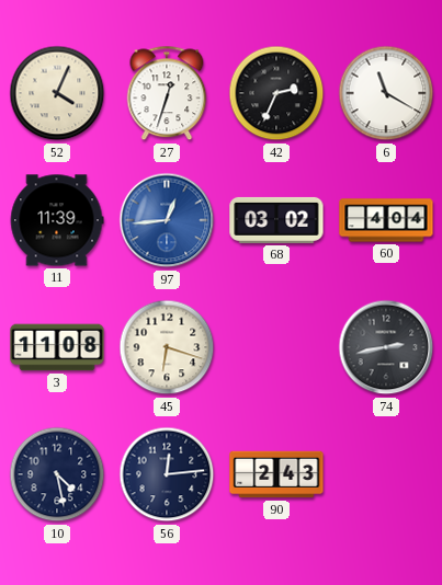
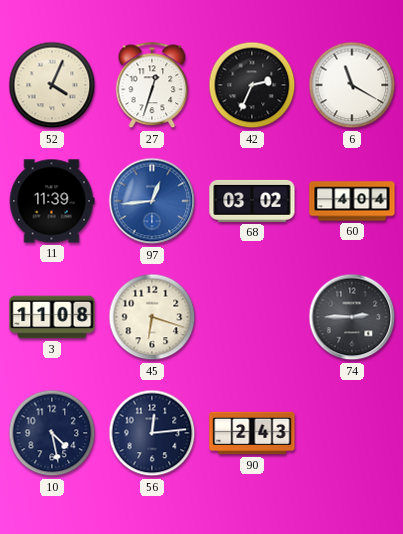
74: 2:43 -> 2:45
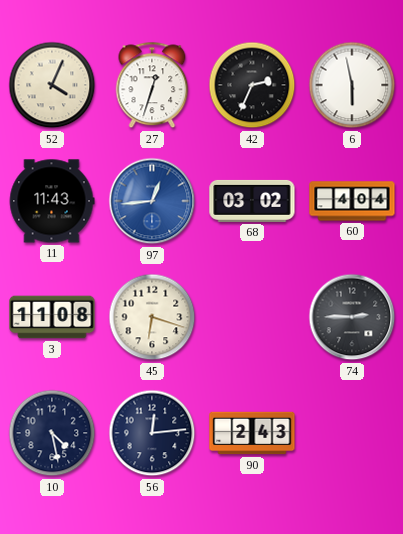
6: 11:20 -> 5:58
11: 11:39 -> 11:43
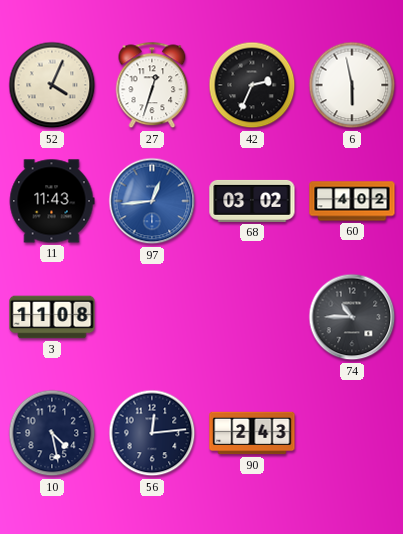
60: 4:04 -> 4:02
45: 6:18 -> none
74: 2:45 -> 10:45
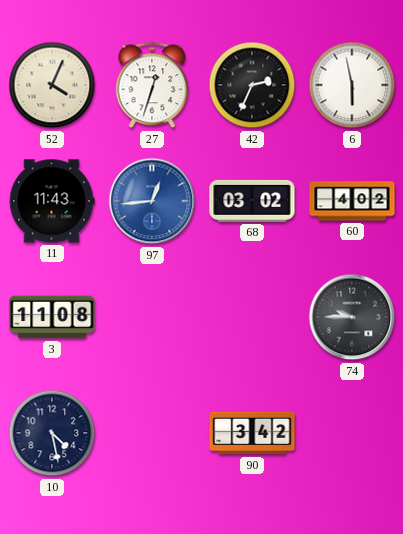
74: 10:45 -> 9:45
56: 12:14 -> none
90: 2:43 -> 3:42
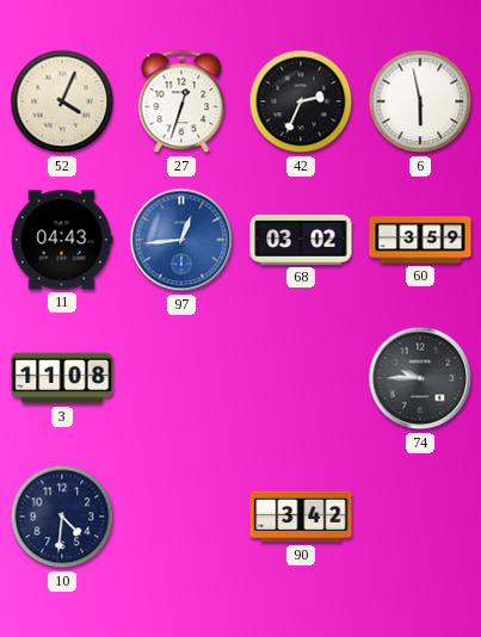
11: 11:43 -> 04:43
60: 4:02 -> 3:59
10: 4:28 -> 4:31
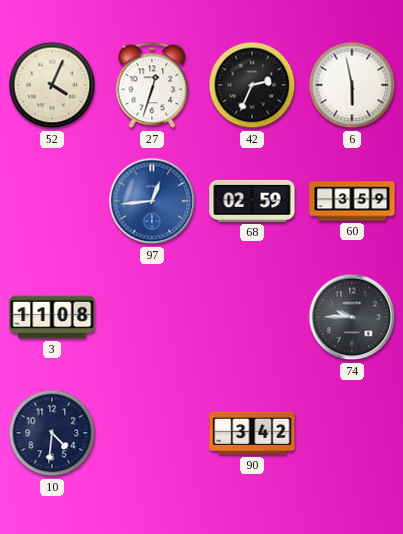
11: 04:43 -> none
68: 03:02 -> 02:59
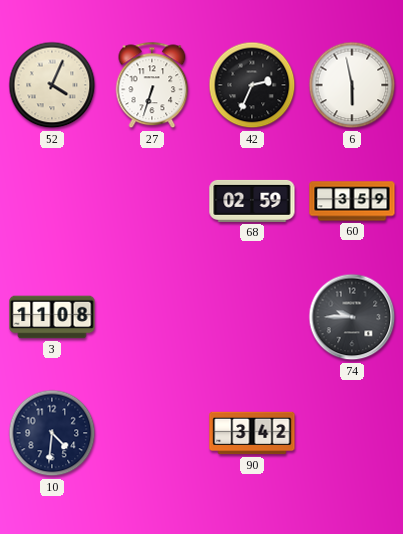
27: 12:33 -> 6:33
97: 12:44 -> none
